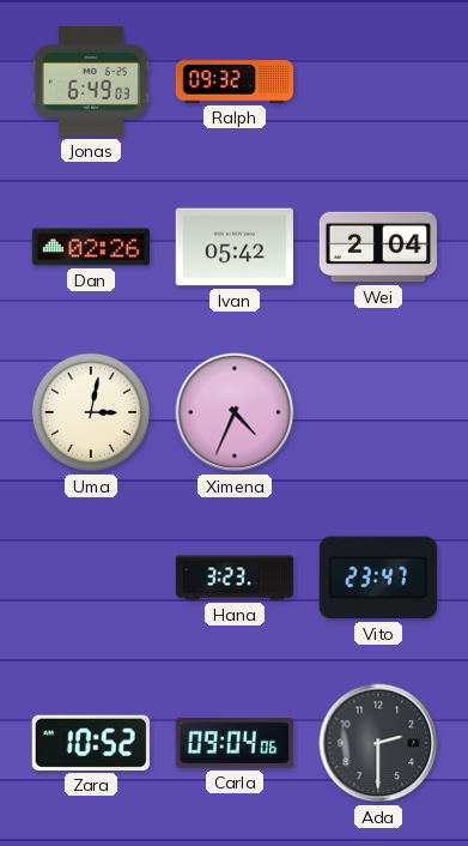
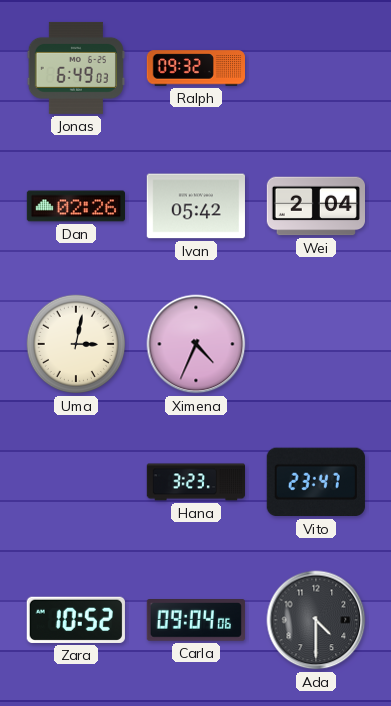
Ada: 2:30 -> 4:30
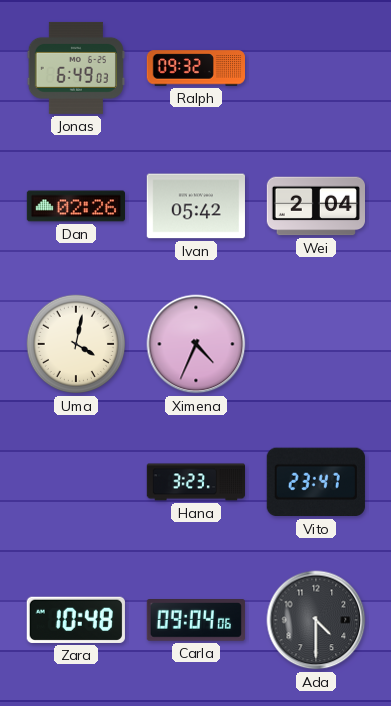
Uma: 3:02 -> 4:02
Zara: 10:52 -> 10:48
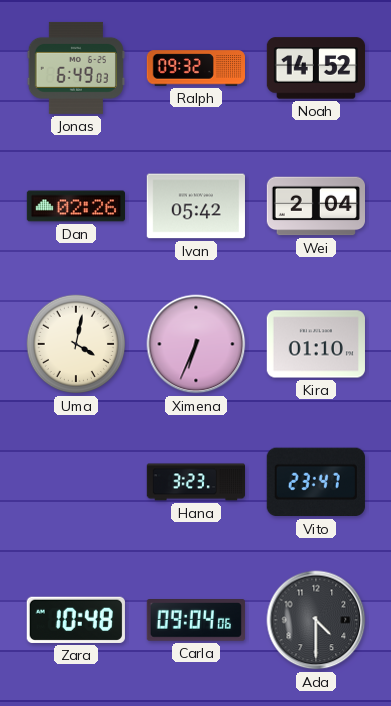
Noah: none -> 14:52
Ximena: 4:34 -> 6:34
Kira: none -> 01:10
